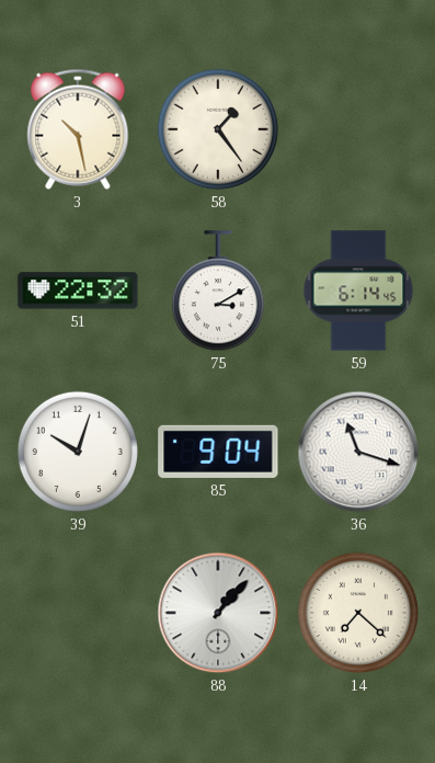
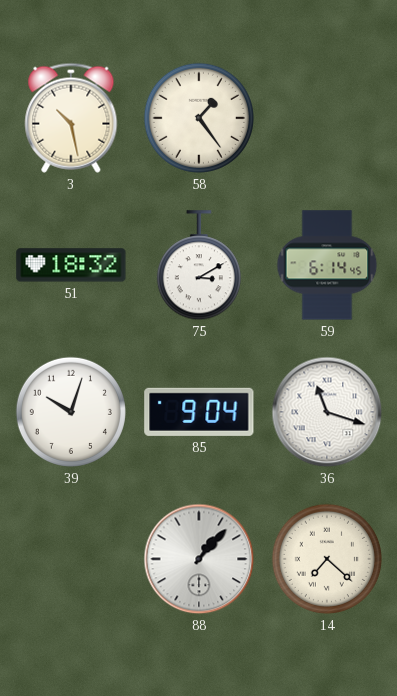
51: 22:32 -> 18:32
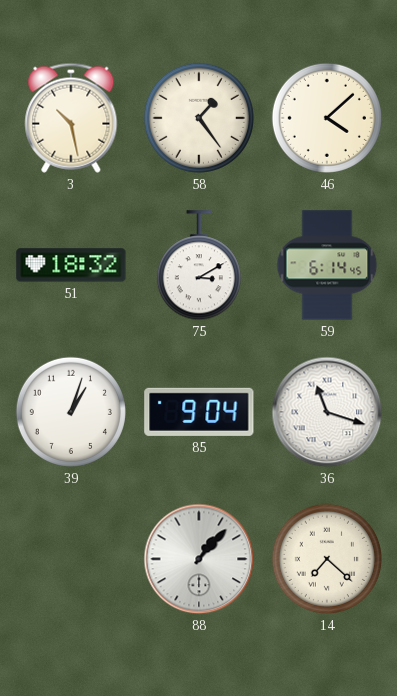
46: none -> 4:08
39: 10:03 -> 1:03
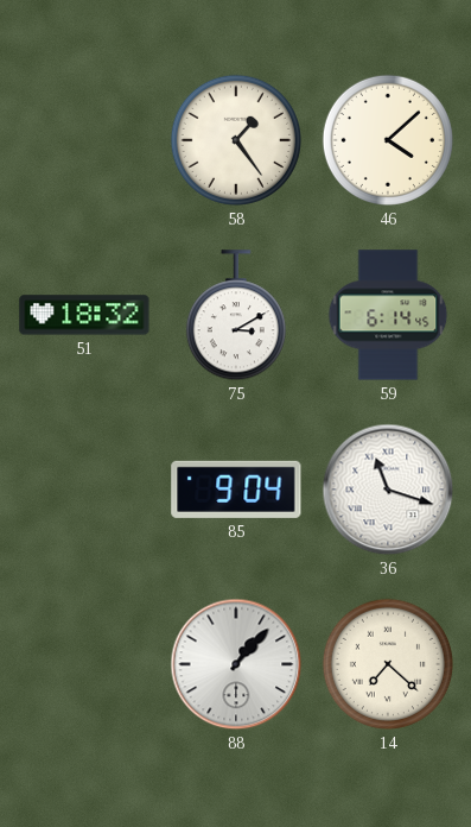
3: 10:28 -> none
39: 1:03 -> none
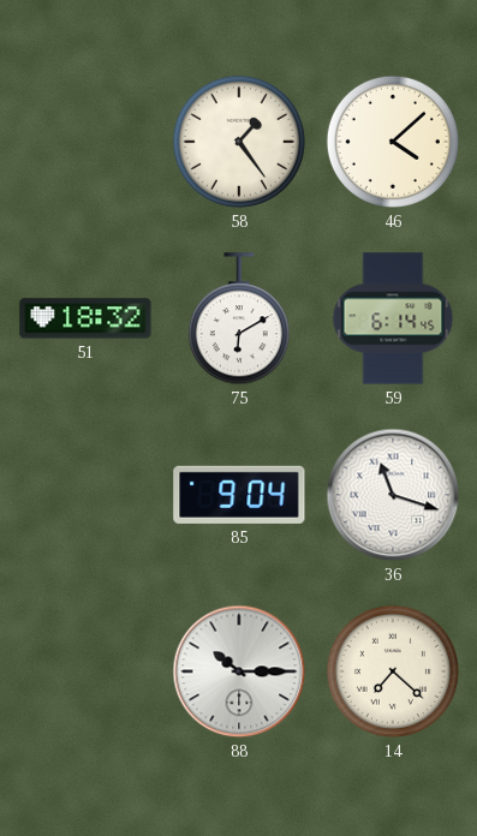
75: 3:10 -> 6:10
88: 1:07 -> 10:15
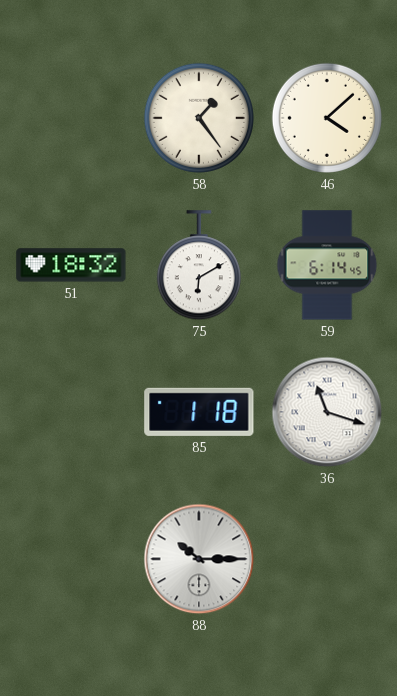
85: 9:04 -> 1:18
14: 7:22 -> none
